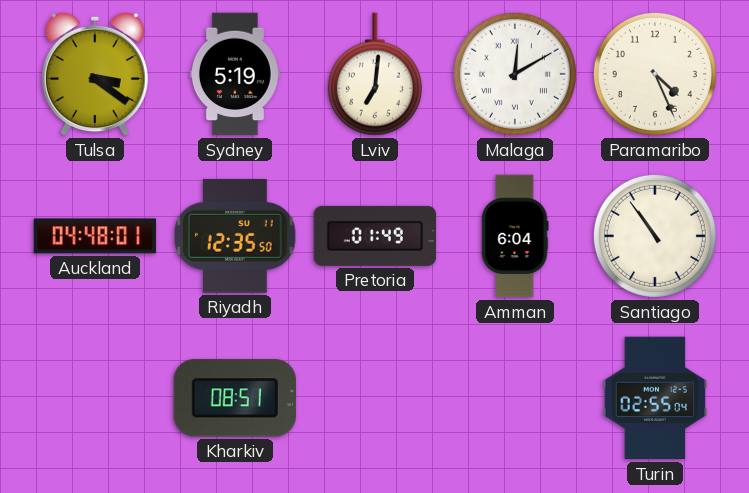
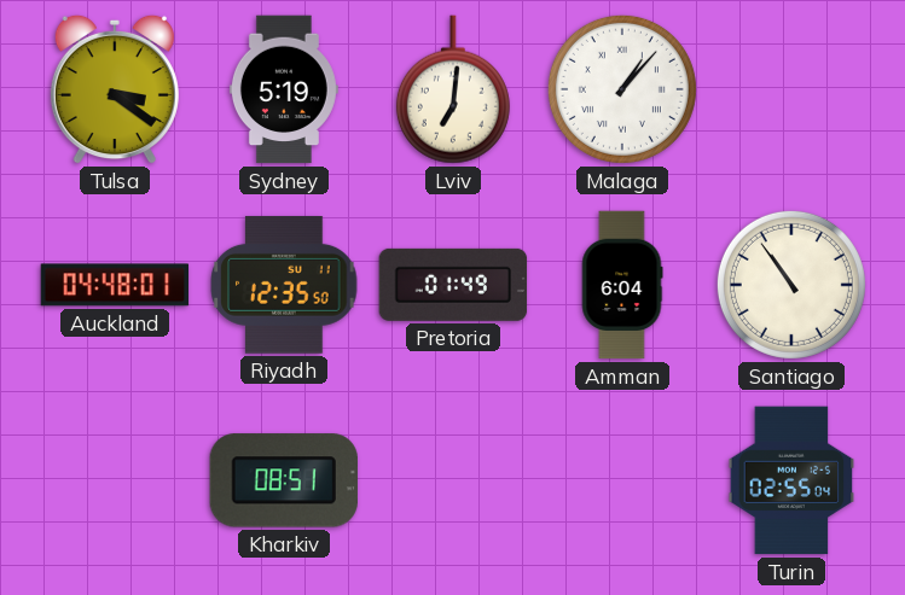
Malaga: 12:10 -> 1:07
Paramaribo: 4:26 -> none
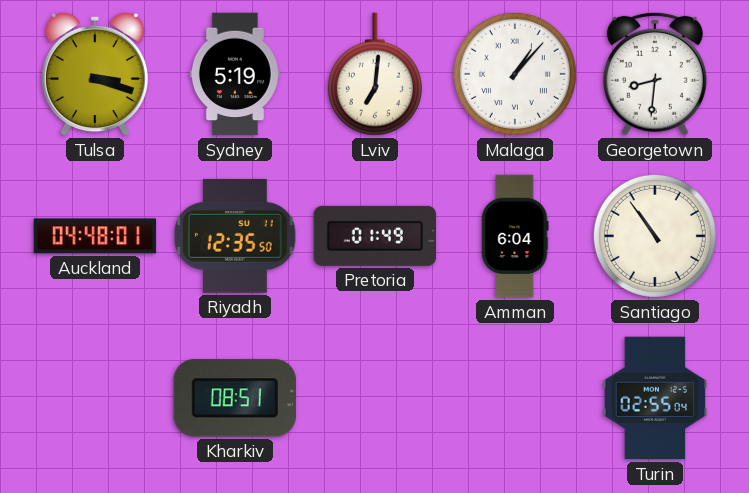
Tulsa: 3:21 -> 3:18
Georgetown: none -> 8:31
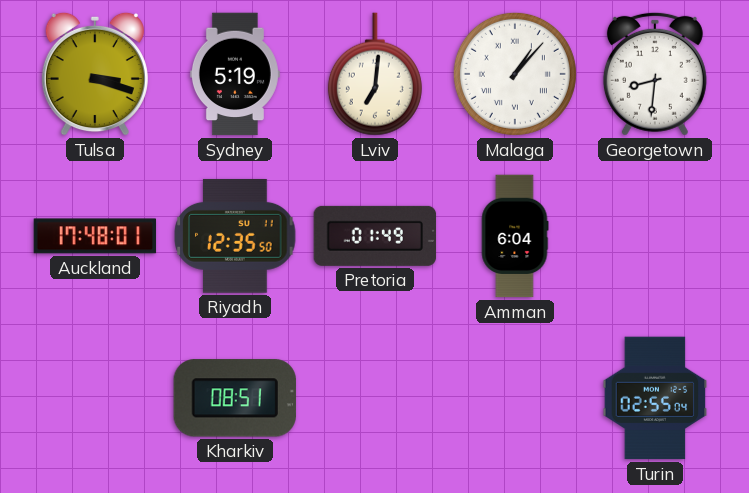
Auckland: 04:48 -> 17:48
Santiago: 10:54 -> none
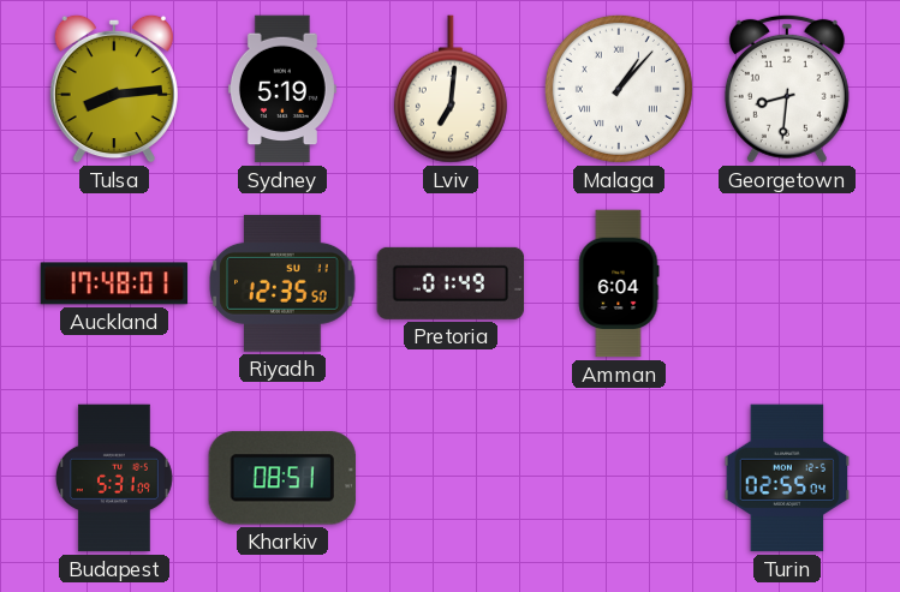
Tulsa: 3:18 -> 8:14
Budapest: none -> 5:31
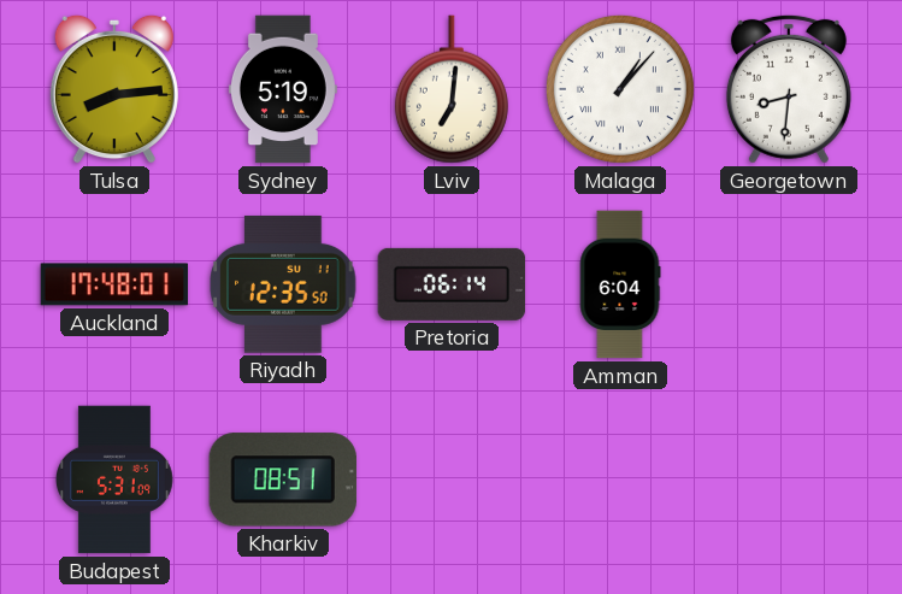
Pretoria: 01:49 -> 06:14
Turin: 02:55 -> none
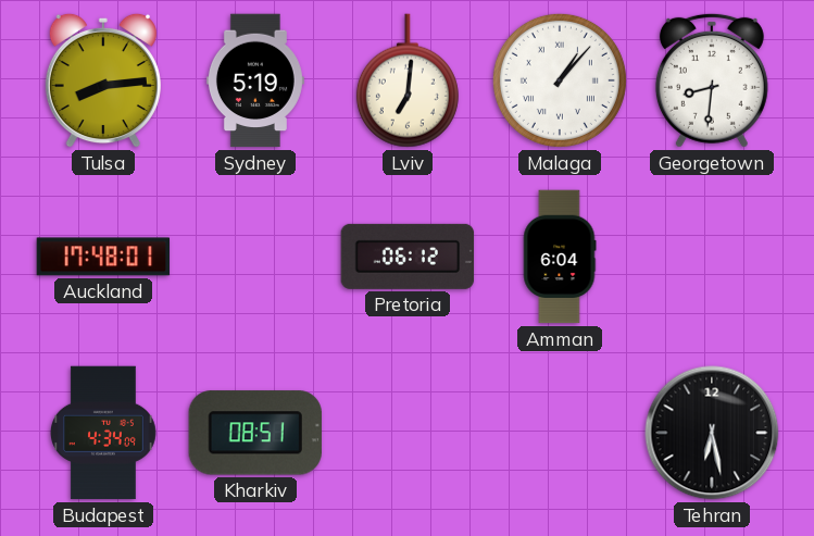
Riyadh: 12:35 -> none
Pretoria: 06:14 -> 06:12
Budapest: 5:31 -> 4:34
Tehran: none -> 6:28
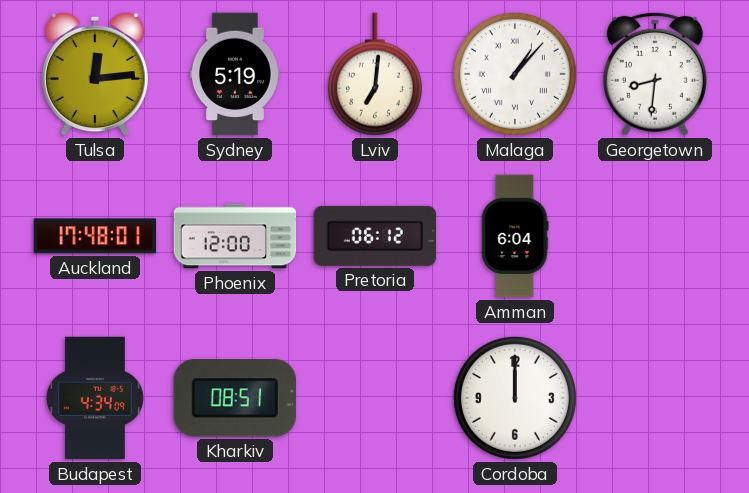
Tulsa: 8:14 -> 12:14
Phoenix: none -> 12:00
Cordoba: none -> 12:00
Tehran: 6:28 -> none
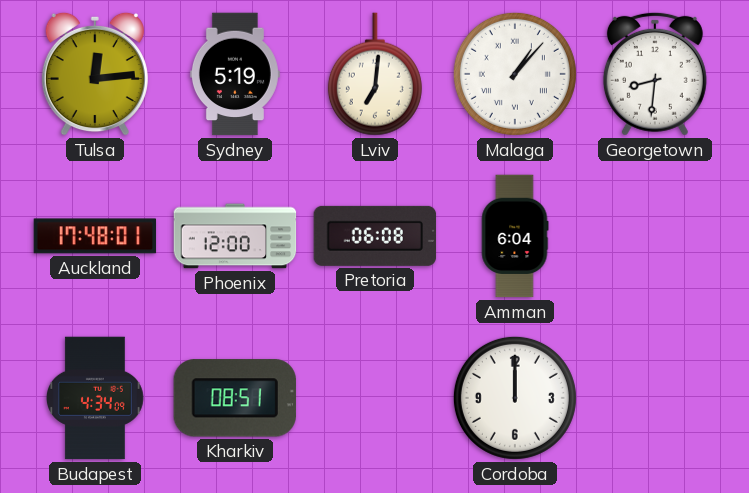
Pretoria: 06:12 -> 06:08
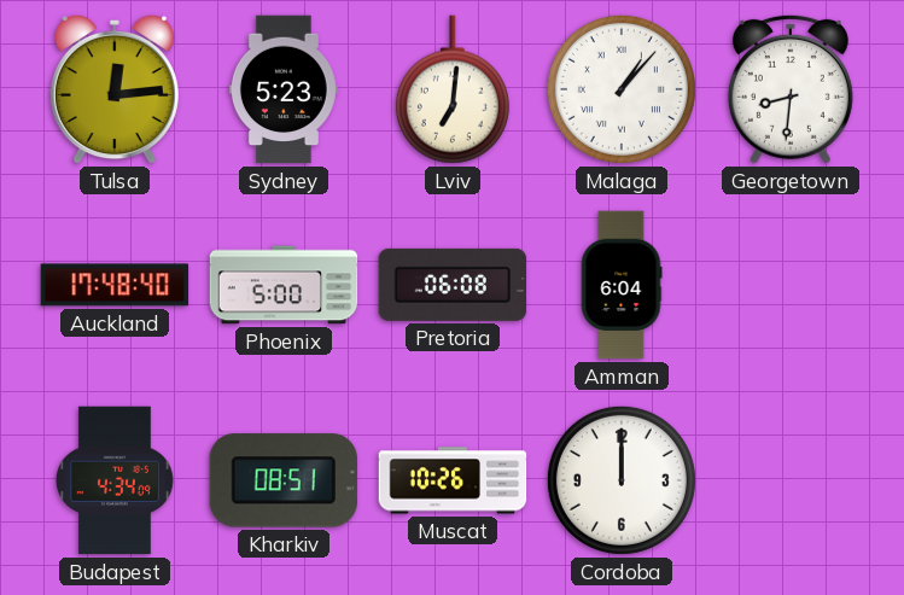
Sydney: 5:19 -> 5:23
Auckland: 17:48:01 -> 17:48:40
Phoenix: 12:00 -> 5:00
Muscat: none -> 10:26
